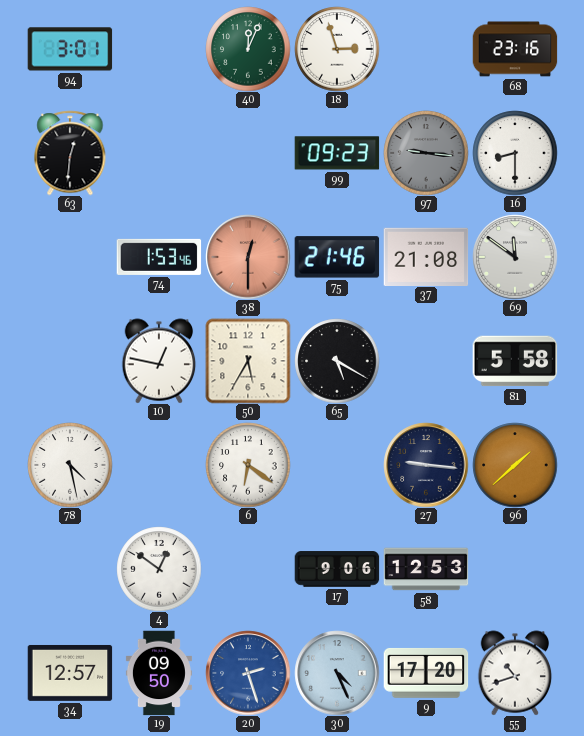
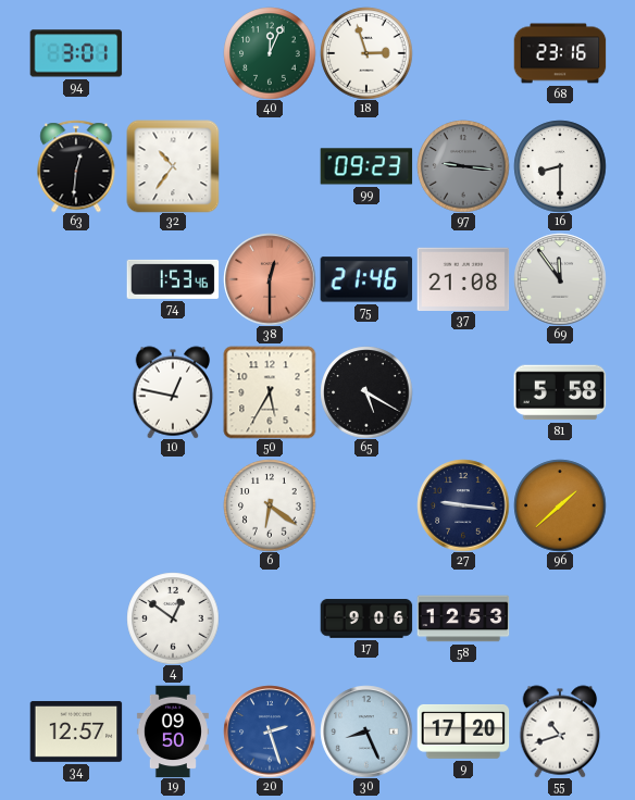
32: none -> 10:36
69: 11:51 -> 11:54
78: 4:28 -> none
30: 4:26 -> 8:26
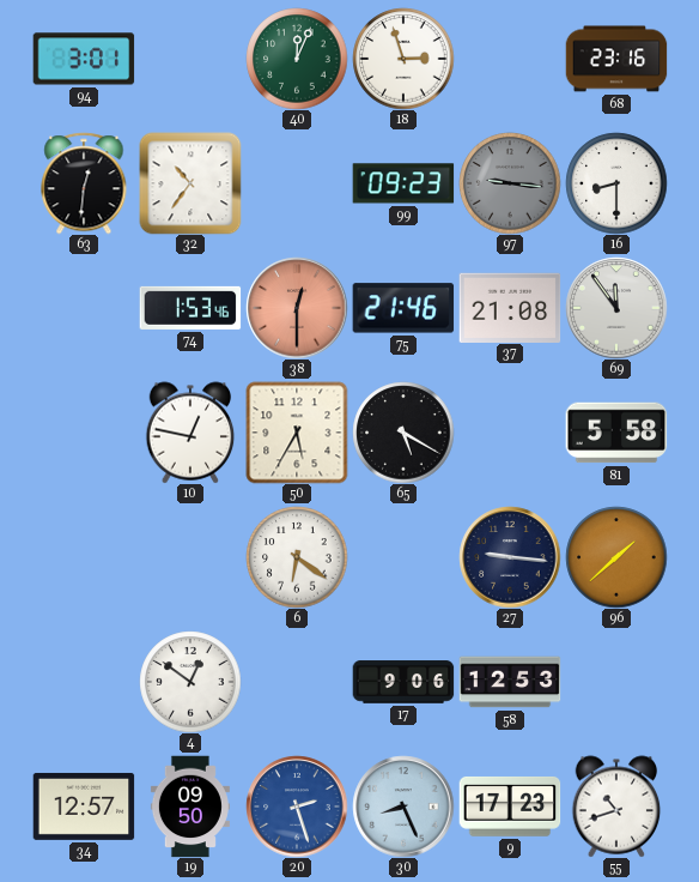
9: 17:20 -> 17:23
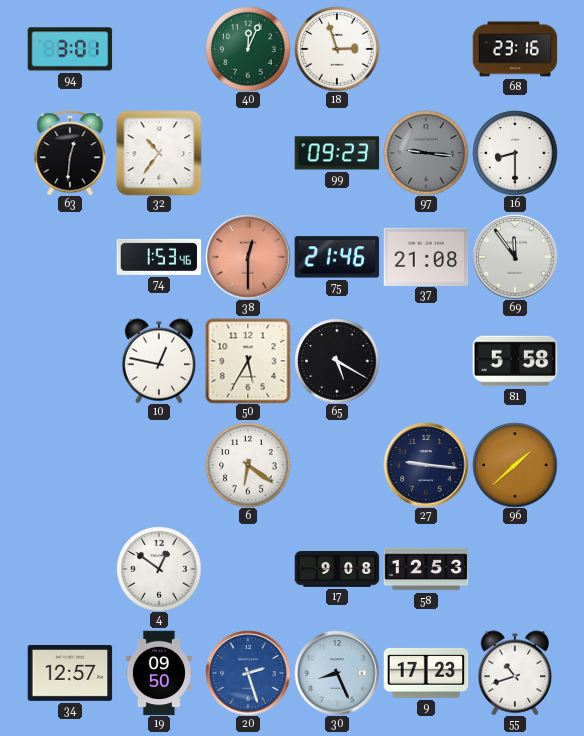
17: 9:06 -> 9:08
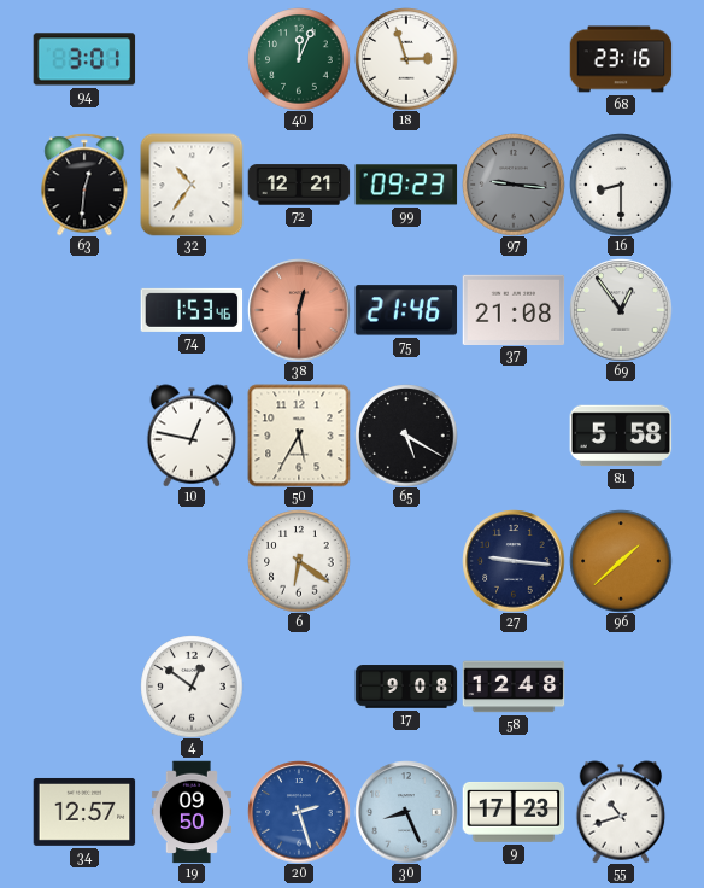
72: none -> 12:21
69: 11:54 -> 12:54
58: 12:53 -> 12:48
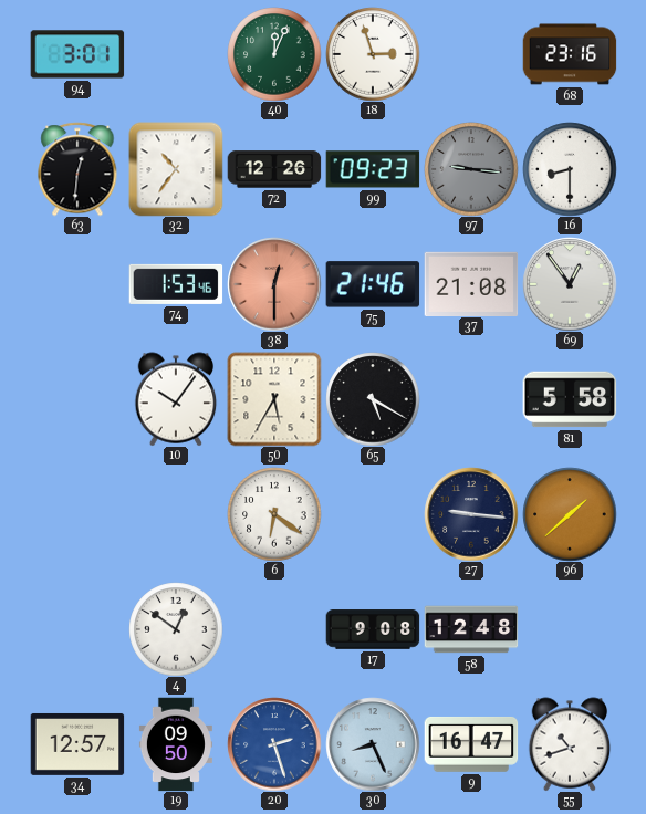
72: 12:21 -> 12:26
10: 12:47 -> 10:06
9: 17:23 -> 16:47
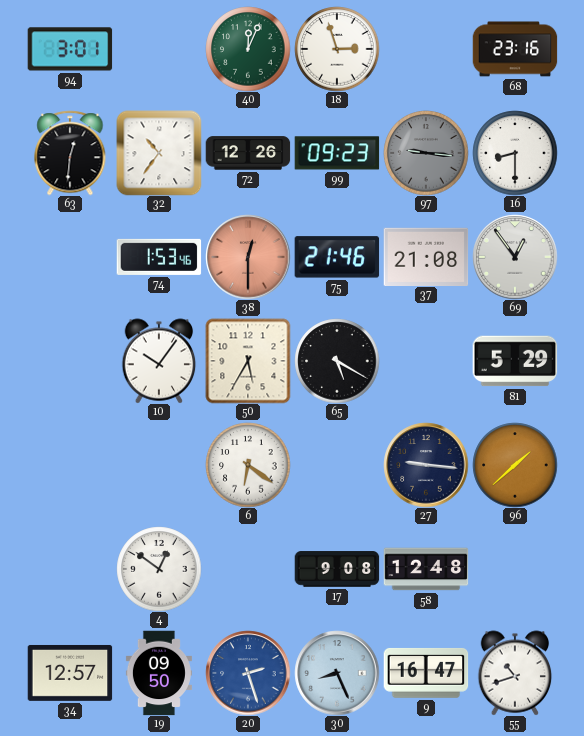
81: 5:58 -> 5:29
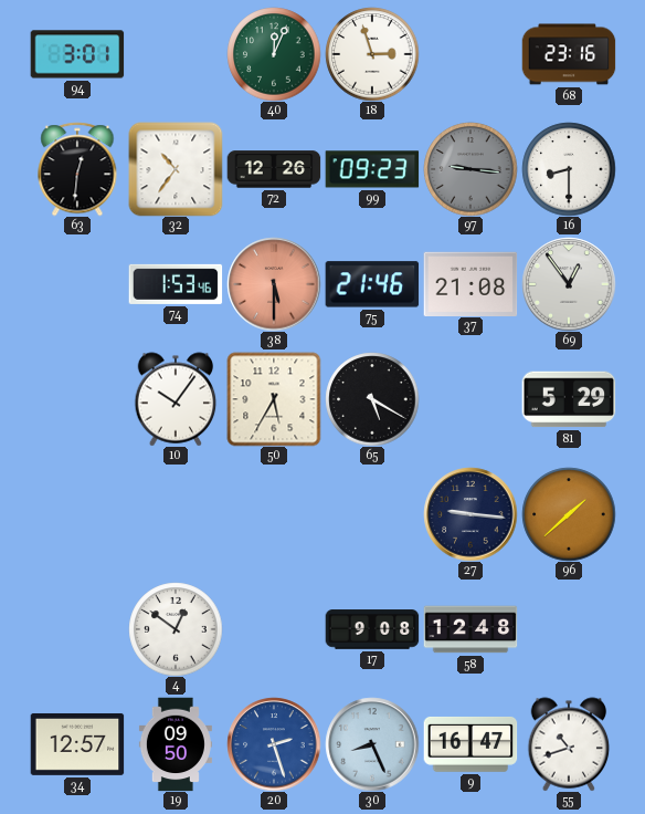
38: 12:30 -> 5:30
6: 6:21 -> none
